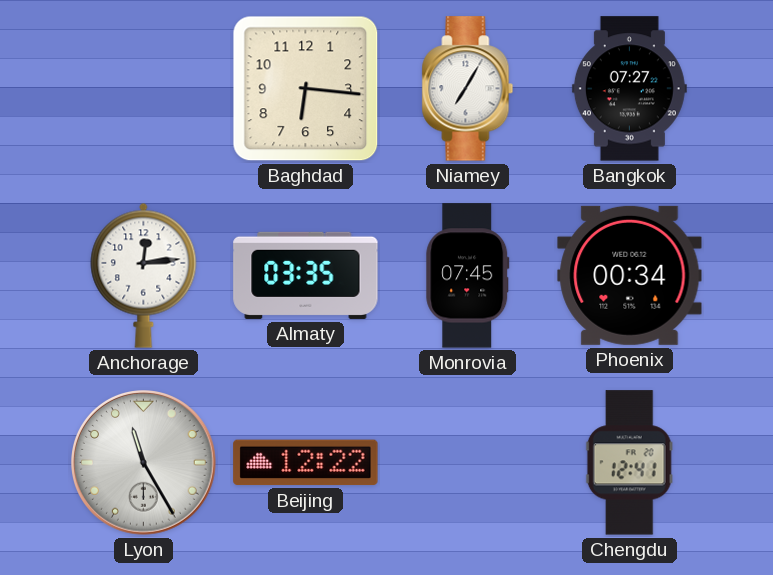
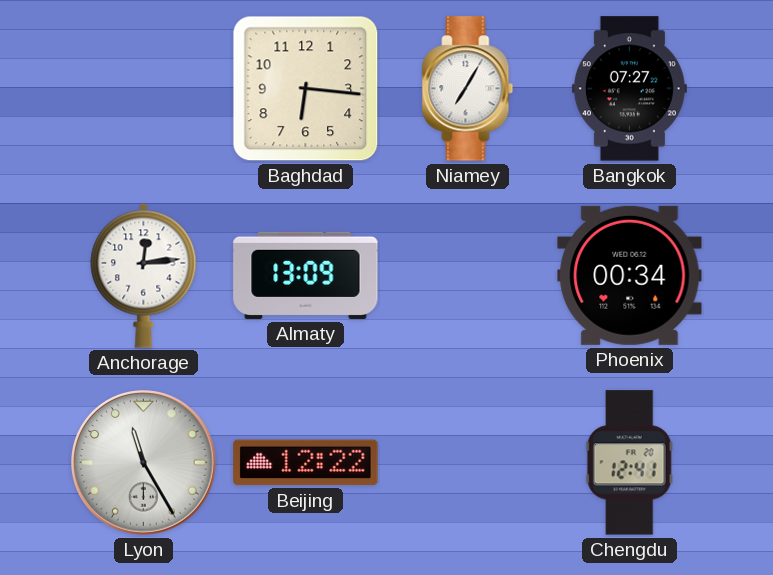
Almaty: 03:35 -> 13:09
Monrovia: 07:45 -> none
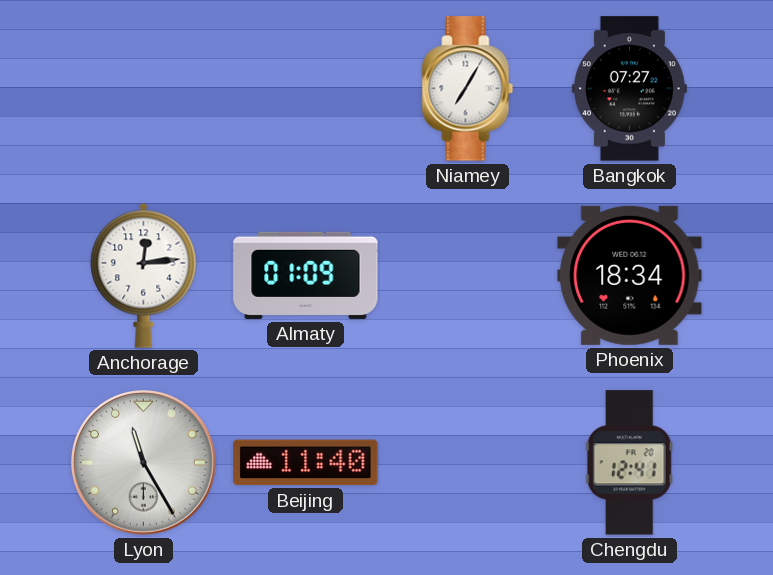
Baghdad: 6:16 -> none
Almaty: 13:09 -> 01:09
Phoenix: 00:34 -> 18:34
Beijing: 12:22 -> 11:40
